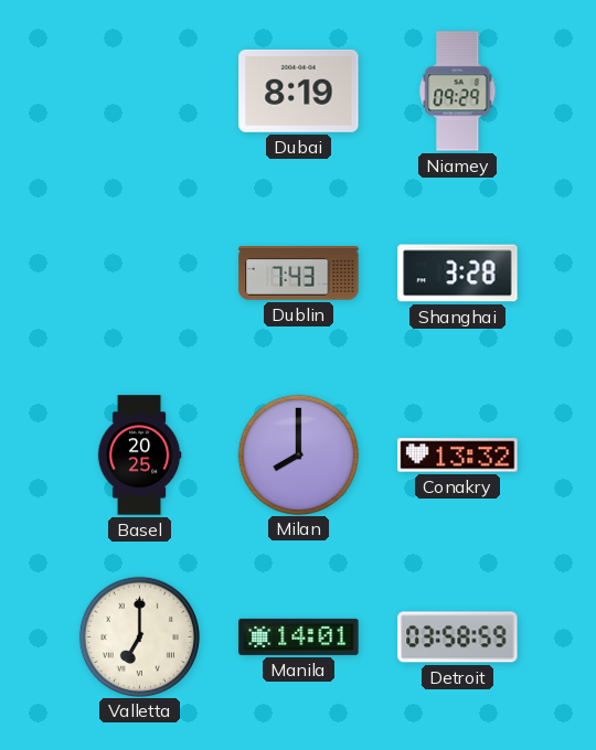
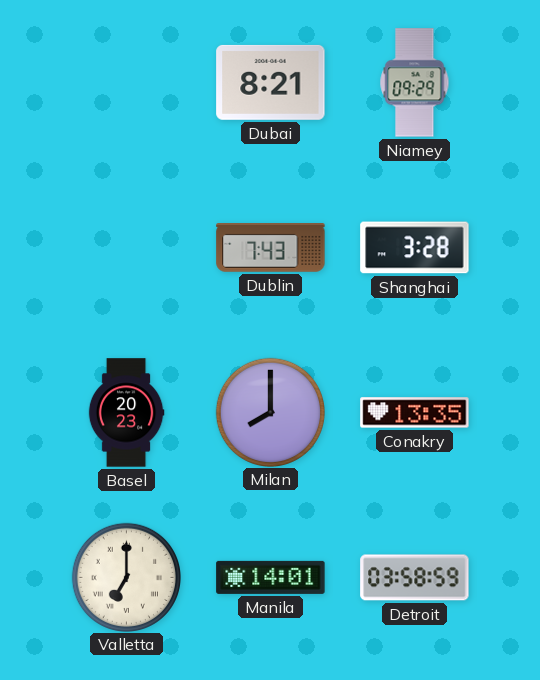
Dubai: 8:19 -> 8:21
Basel: 20:25 -> 20:23
Conakry: 13:32 -> 13:35
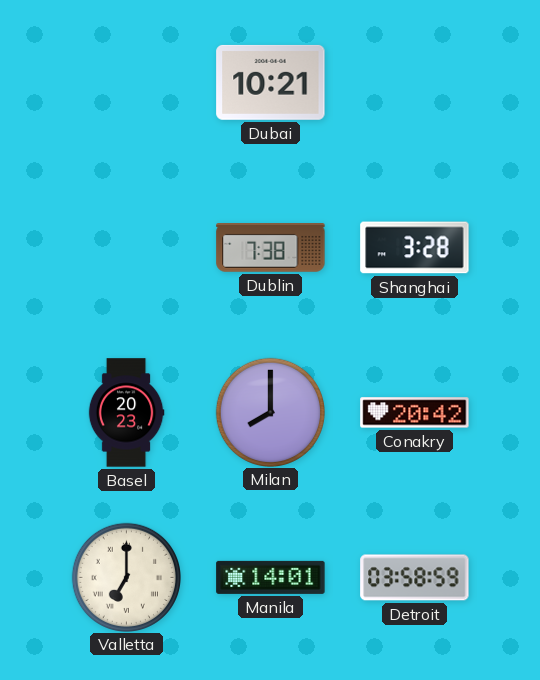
Dubai: 8:21 -> 10:21
Niamey: 09:29 -> none
Dublin: 7:43 -> 7:38
Conakry: 13:35 -> 20:42
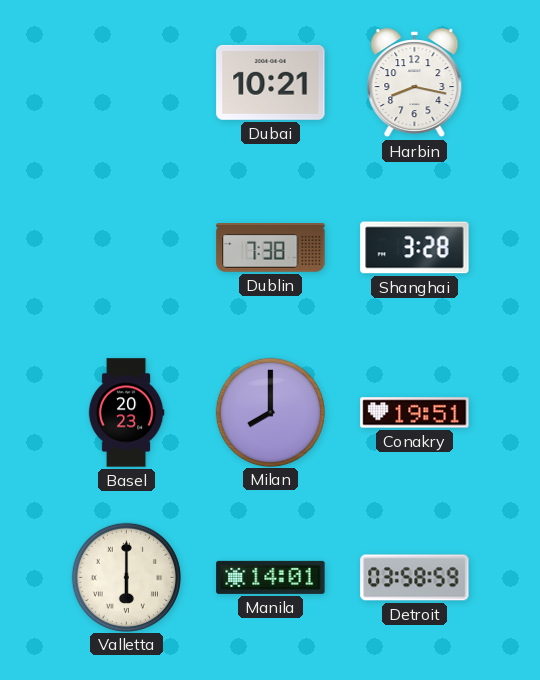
Harbin: none -> 8:17
Conakry: 20:42 -> 19:51
Valletta: 7:00 -> 6:00
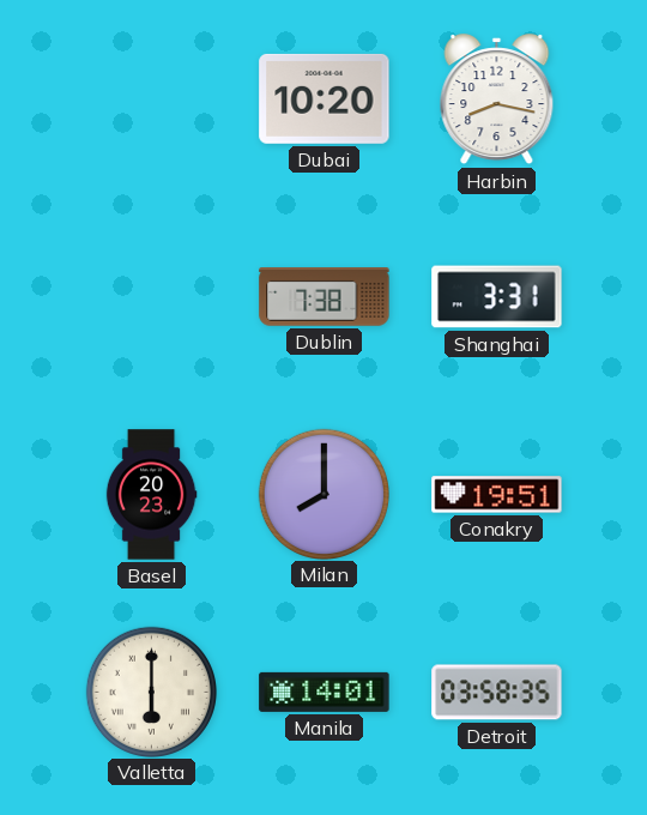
Dubai: 10:21 -> 10:20
Shanghai: 3:28 -> 3:31
Detroit: 03:58:59 -> 03:58:35
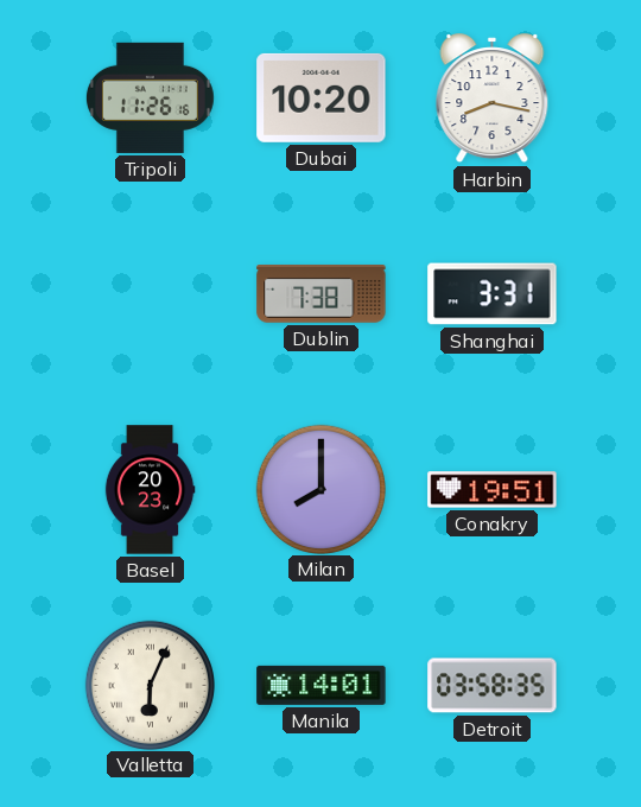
Tripoli: none -> 11:26
Valletta: 6:00 -> 6:04
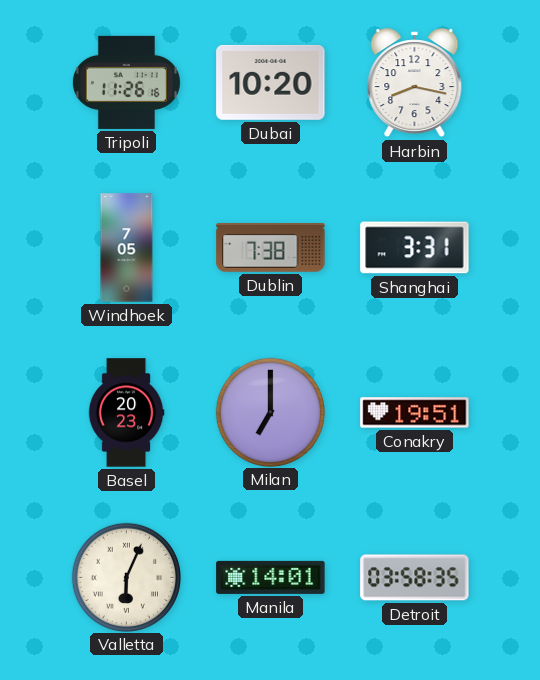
Windhoek: none -> 7:05
Milan: 8:00 -> 7:00
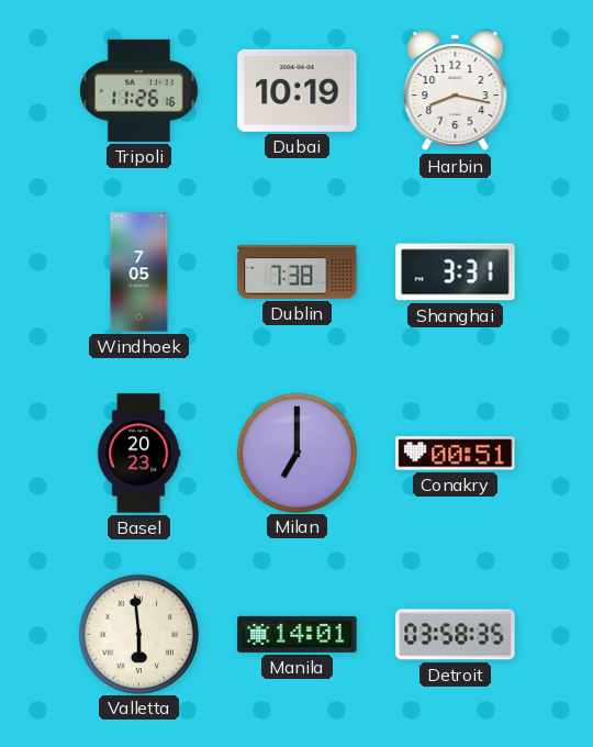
Dubai: 10:20 -> 10:19
Conakry: 19:51 -> 00:51
Valletta: 6:04 -> 5:59
